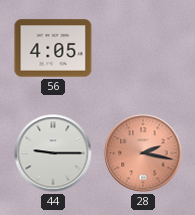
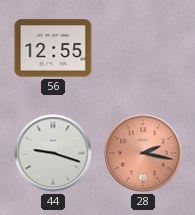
56: 4:05 -> 12:55
44: 9:15 -> 9:18
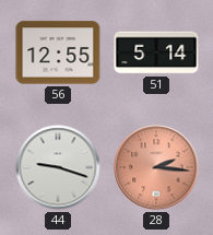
51: none -> 5:14
28: 2:17 -> 2:16
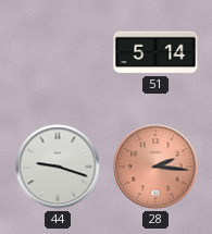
56: 12:55 -> none
